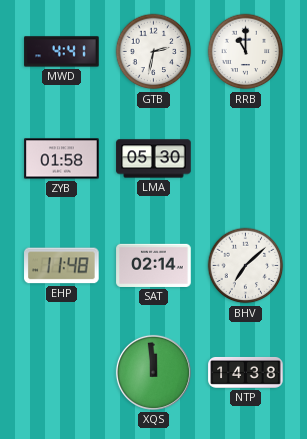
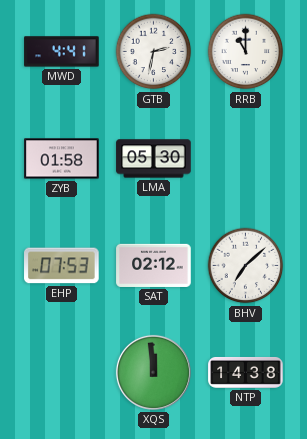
EHP: 11:48 -> 07:53
SAT: 02:14 -> 02:12
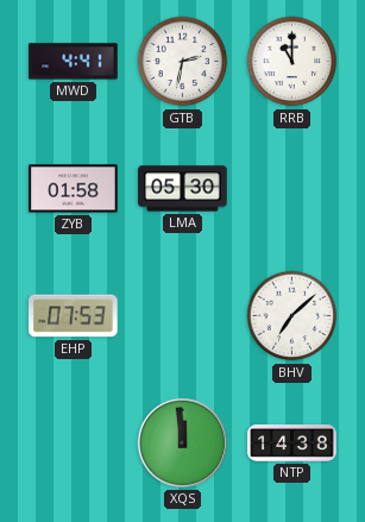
SAT: 02:12 -> none
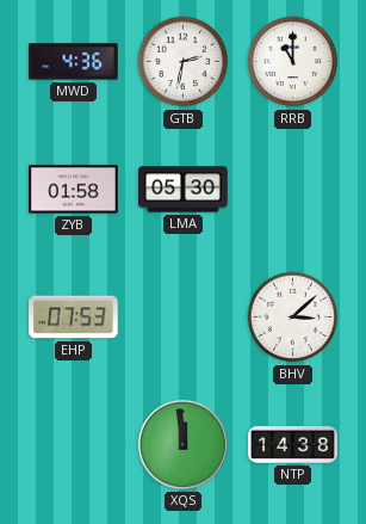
MWD: 4:41 -> 4:36
BHV: 7:08 -> 3:08
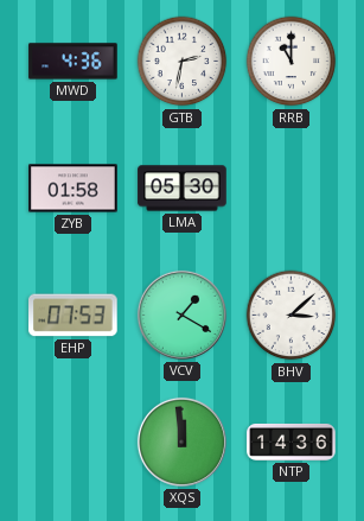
VCV: none -> 1:20
NTP: 14:38 -> 14:36
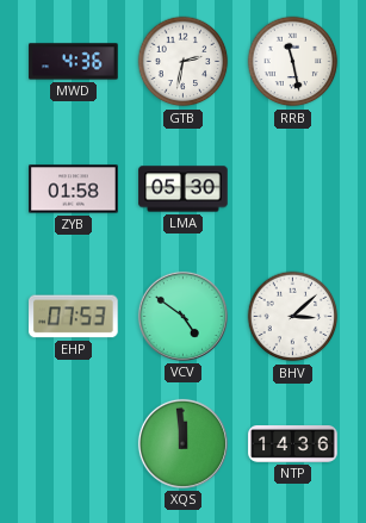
RRB: 11:00 -> 11:28
VCV: 1:20 -> 4:51
